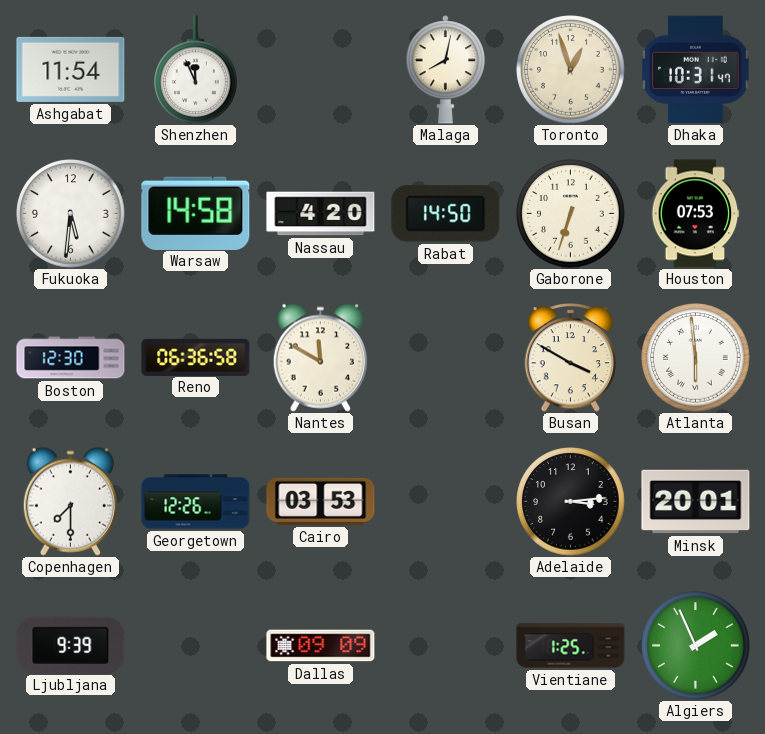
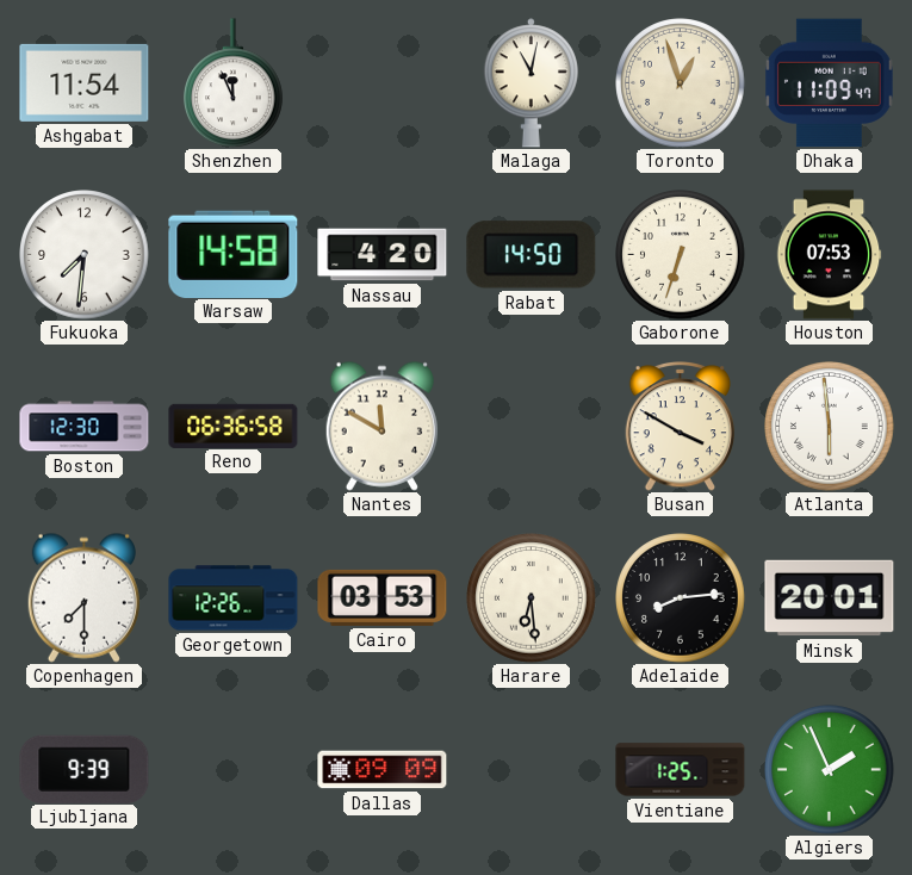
Malaga: 8:02 -> 11:02
Dhaka: 10:31 -> 11:09
Fukuoka: 5:31 -> 7:31
Harare: none -> 6:29
Adelaide: 3:14 -> 8:14
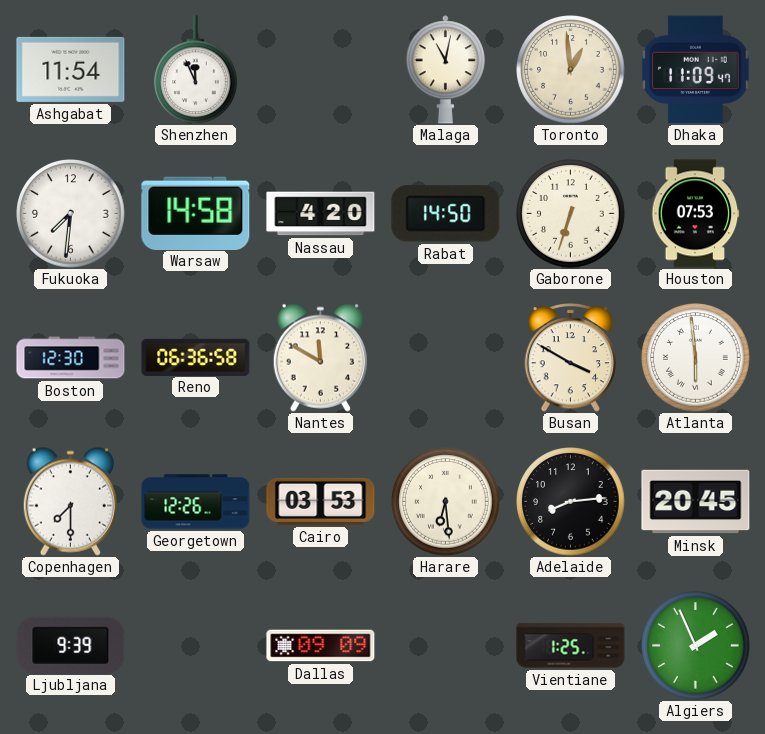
Toronto: 12:57 -> 12:59
Minsk: 20:01 -> 20:45
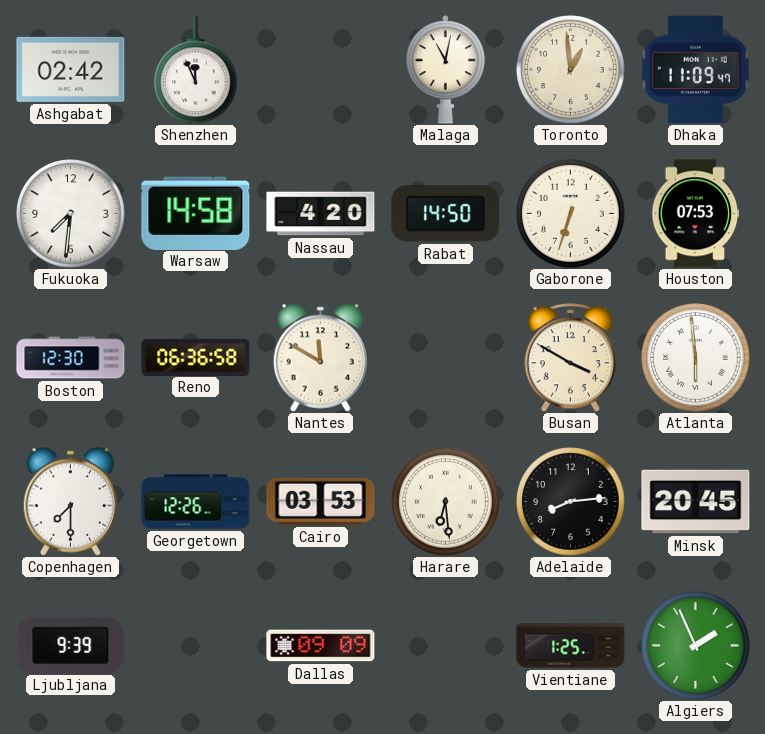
Ashgabat: 11:54 -> 02:42
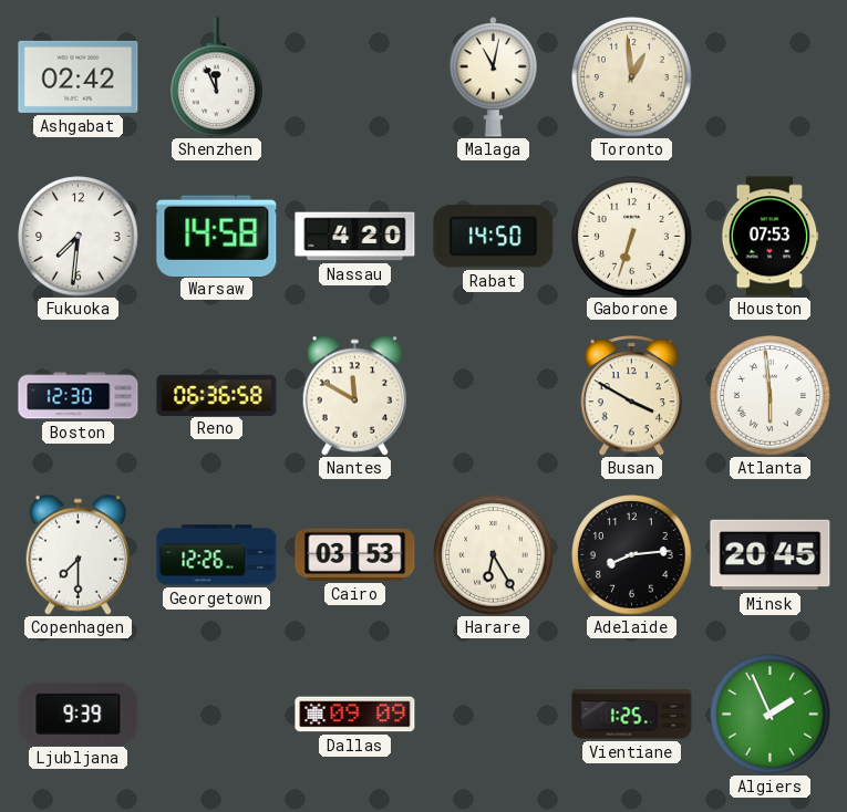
Dhaka: 11:09 -> none
Harare: 6:29 -> 6:25
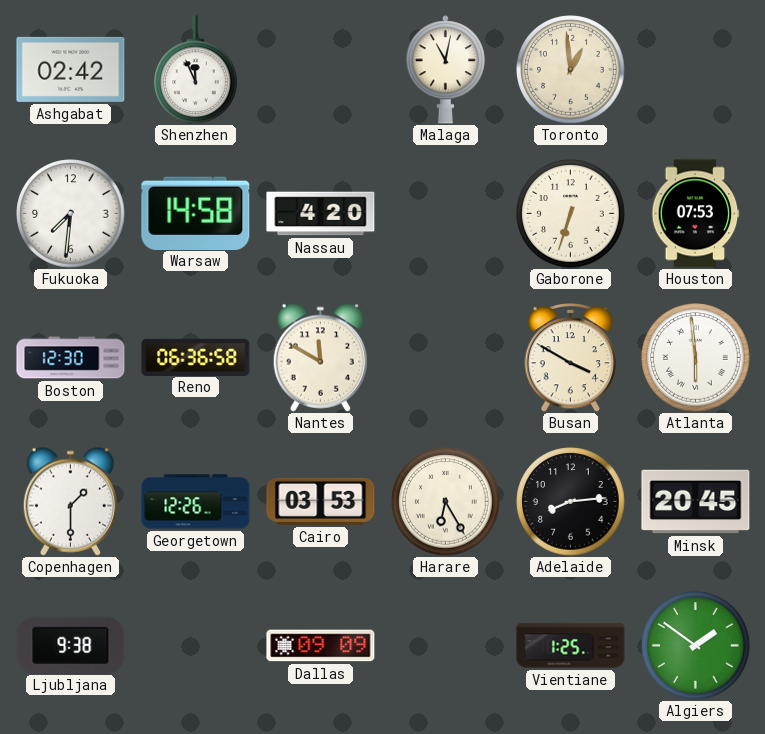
Rabat: 14:50 -> none
Copenhagen: 7:30 -> 1:30
Ljubljana: 9:39 -> 9:38
Algiers: 1:56 -> 1:51
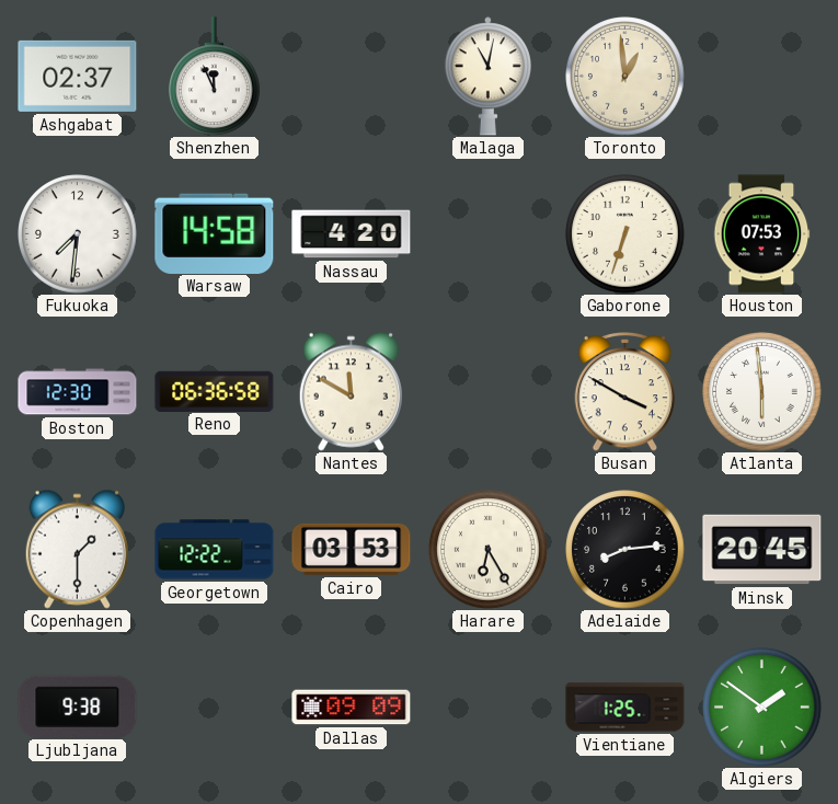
Ashgabat: 02:42 -> 02:37
Georgetown: 12:26 -> 12:22
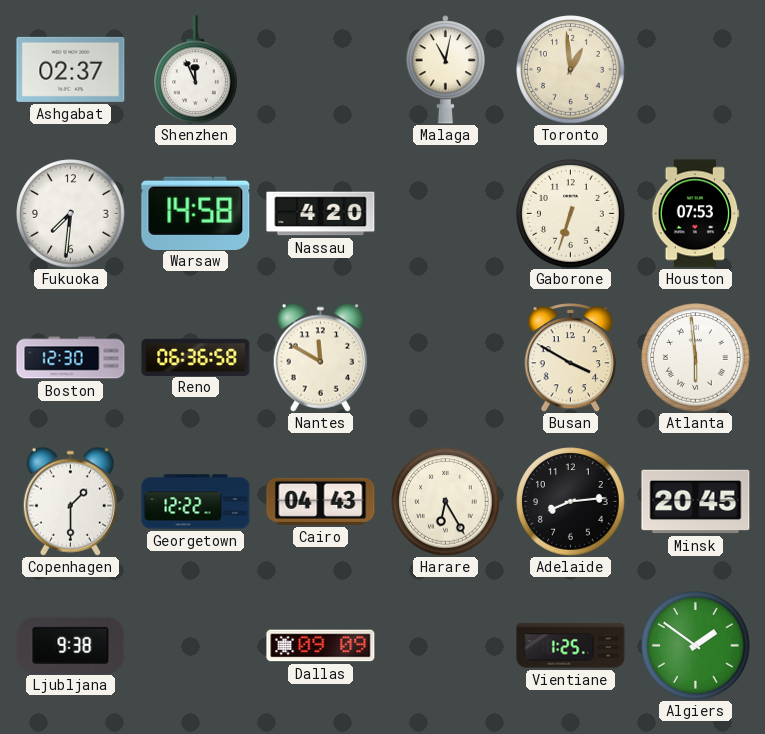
Cairo: 03:53 -> 04:43
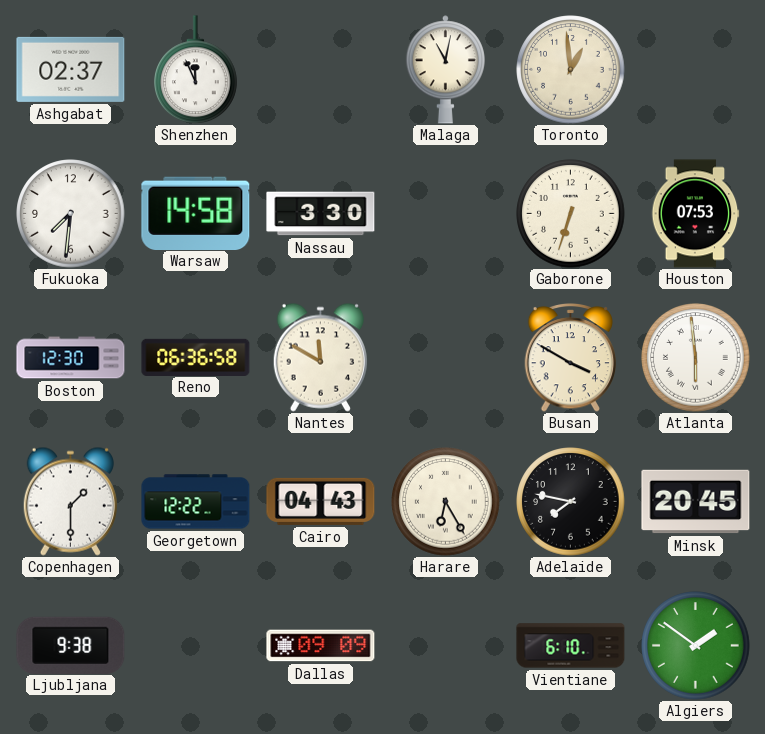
Nassau: 4:20 -> 3:30
Adelaide: 8:14 -> 7:47
Vientiane: 1:25 -> 6:10
